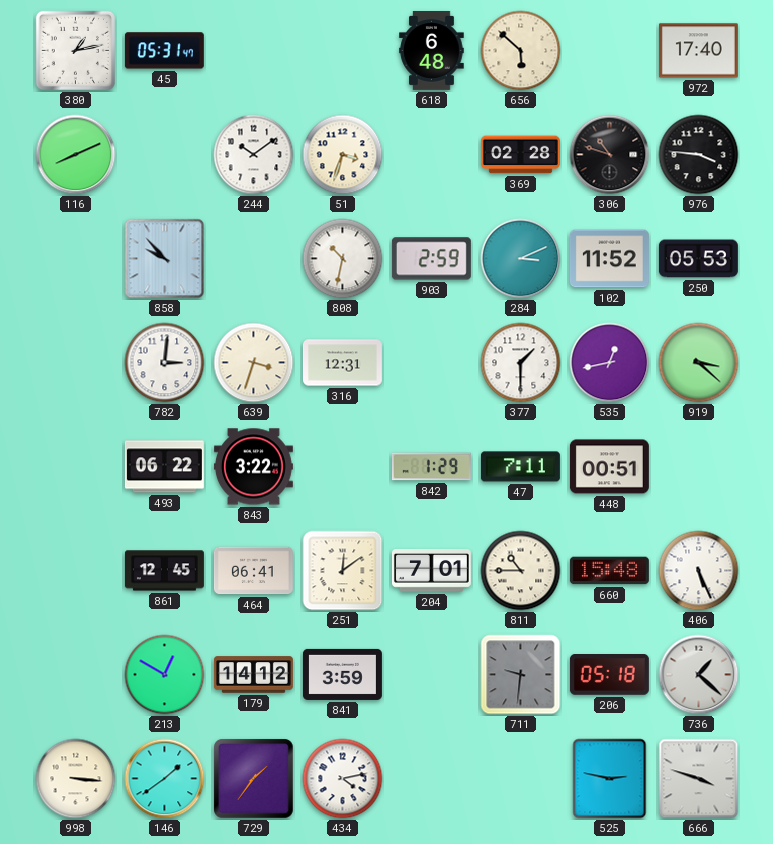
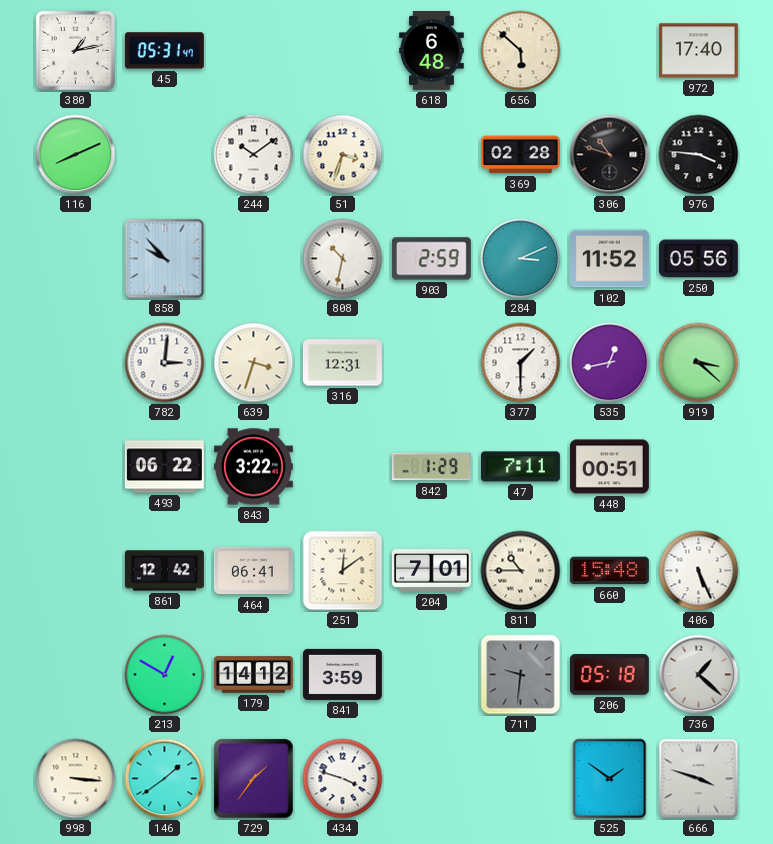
250: 05:53 -> 05:56
861: 12:45 -> 12:42
434: 4:13 -> 3:48
525: 2:47 -> 1:51
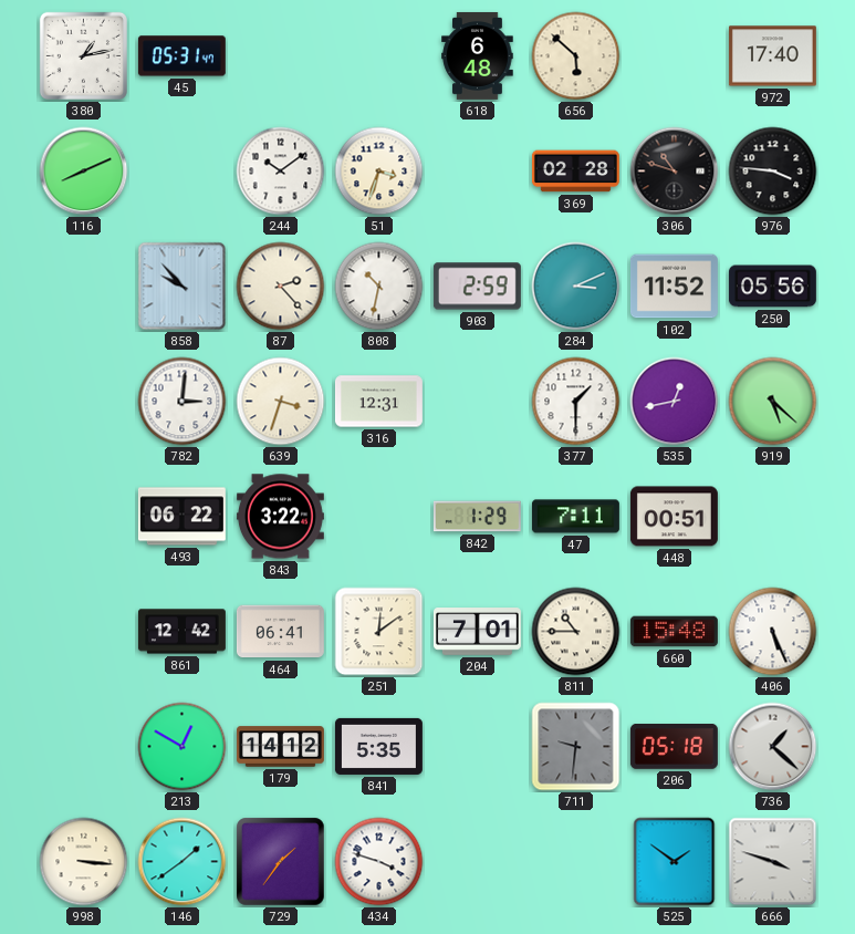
87: none -> 2:23
919: 3:22 -> 5:22
841: 3:59 -> 5:35
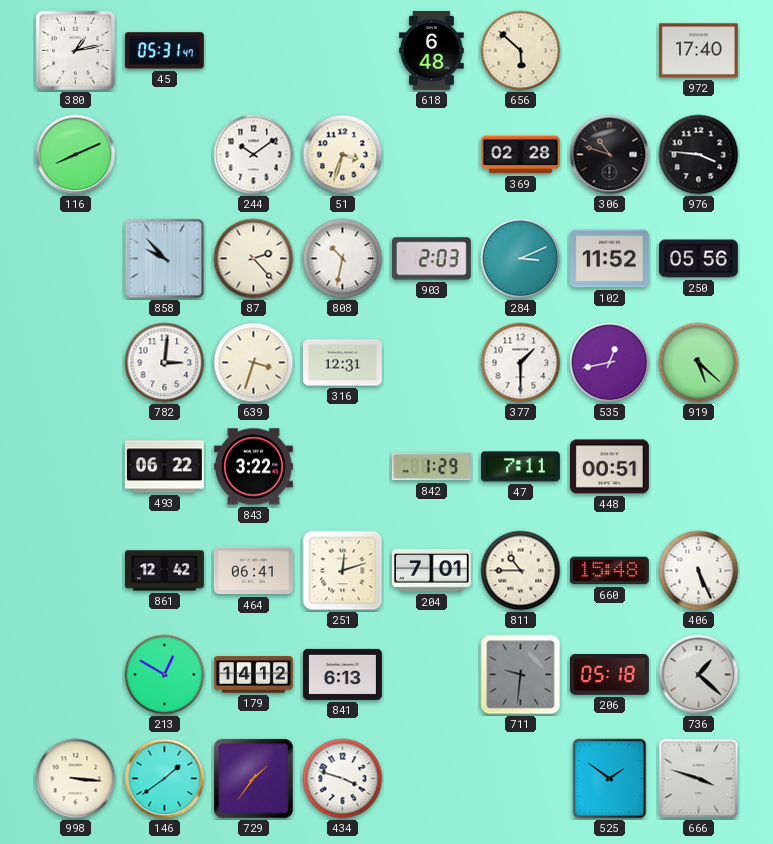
903: 2:59 -> 2:03
251: 12:09 -> 12:12
841: 5:35 -> 6:13
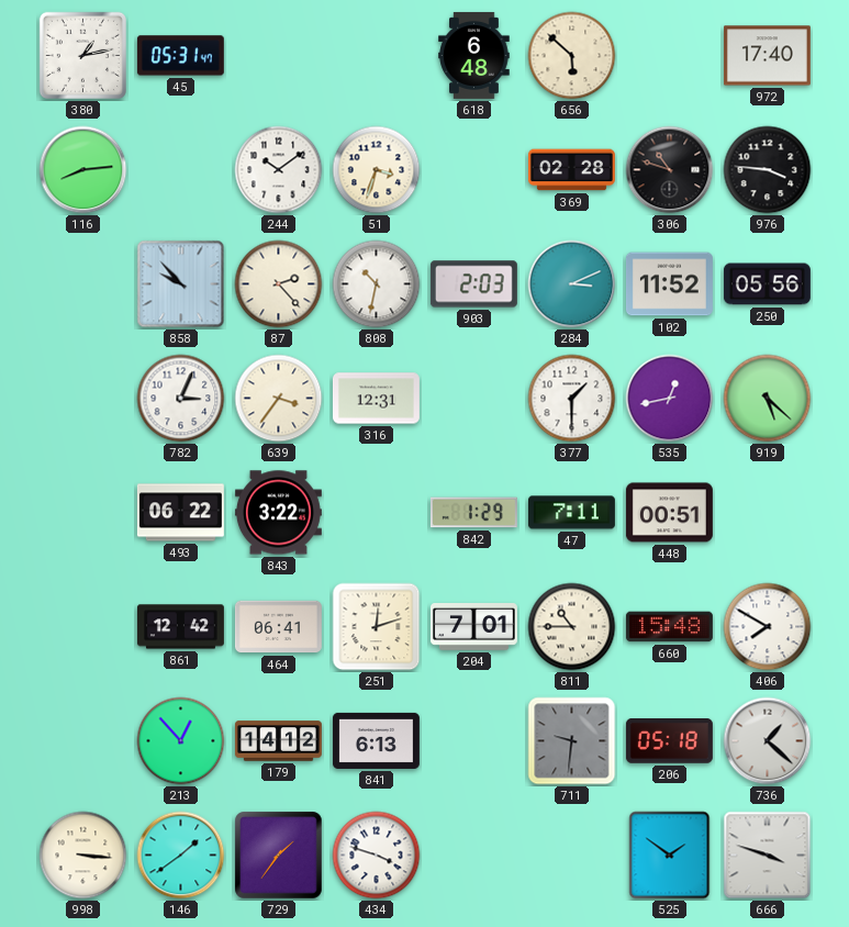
116: 8:11 -> 8:14
782: 3:01 -> 3:04
639: 3:33 -> 3:36
406: 5:26 -> 7:50
213: 12:50 -> 12:53
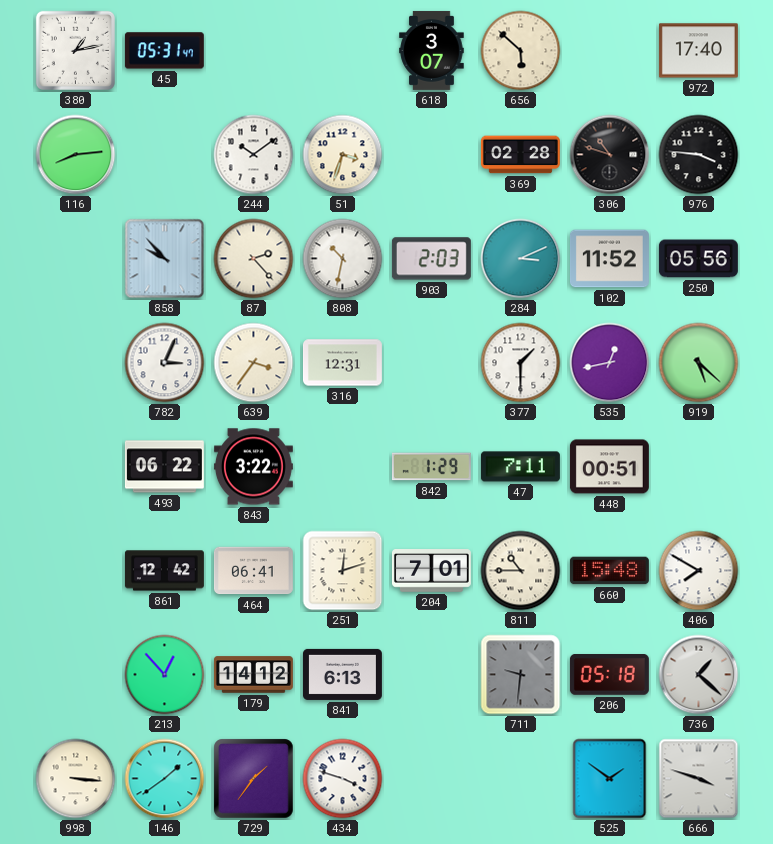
618: 6:48 -> 3:07
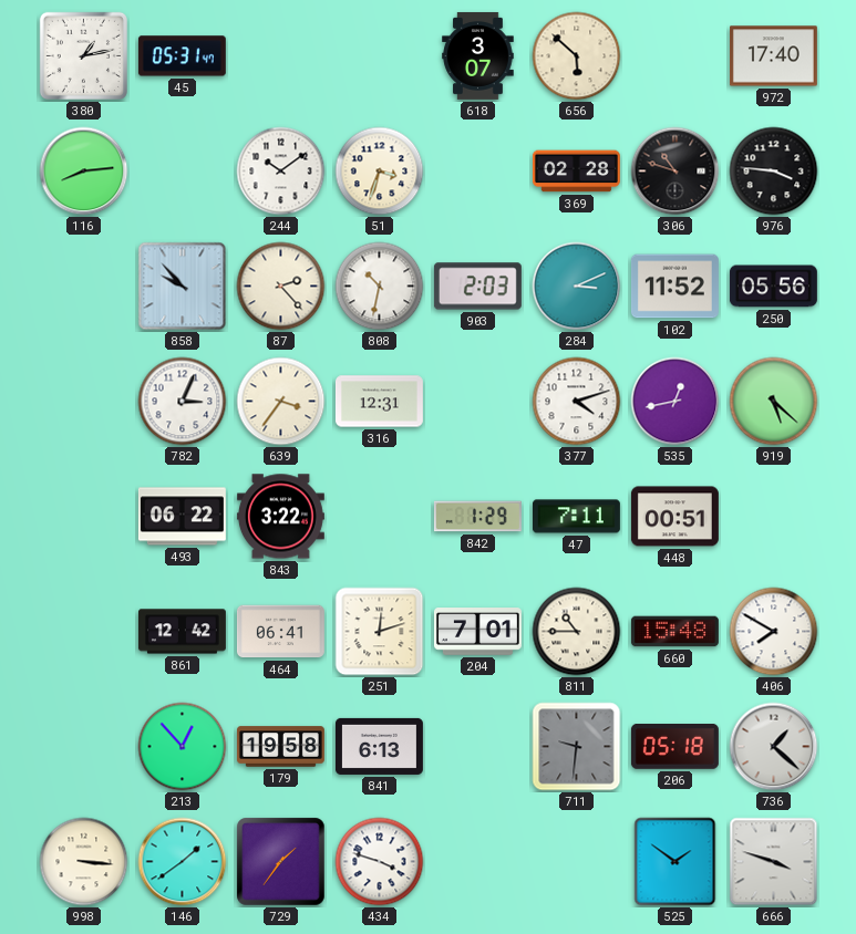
377: 1:30 -> 4:12
179: 14:12 -> 19:58
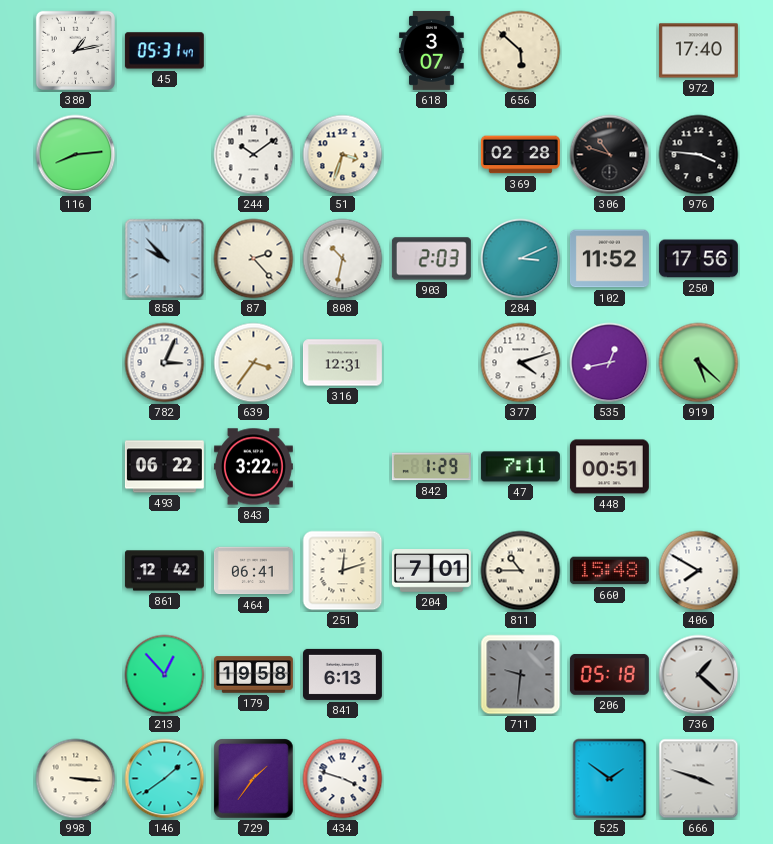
250: 05:56 -> 17:56
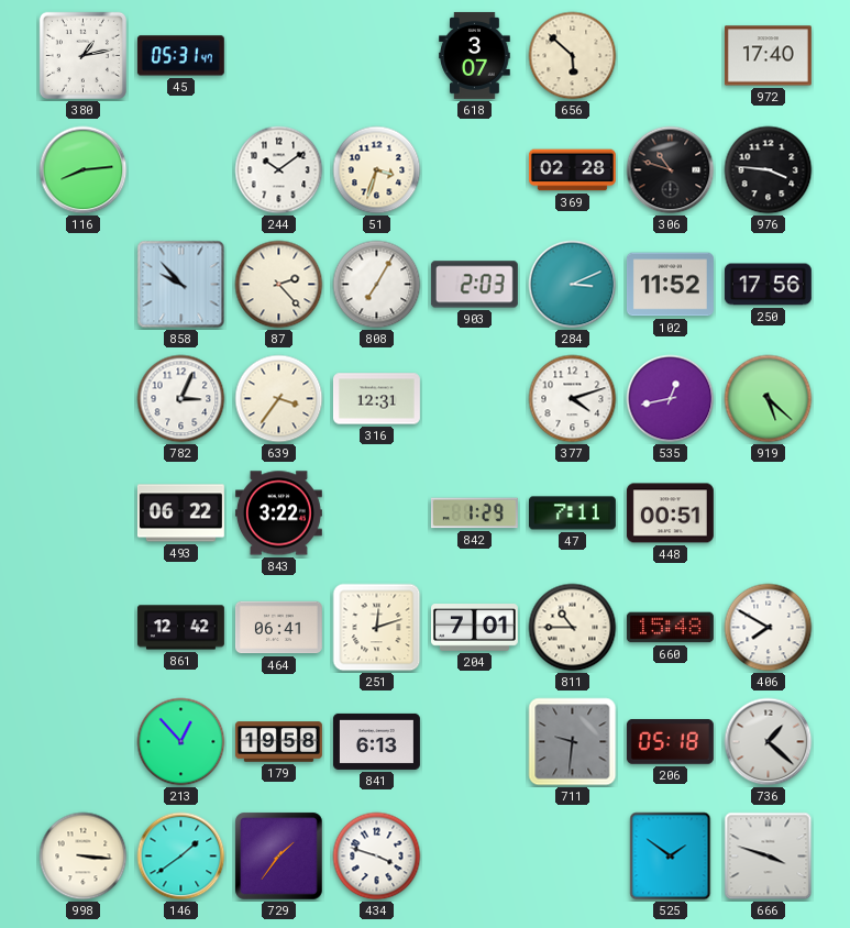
808: 10:32 -> 7:05
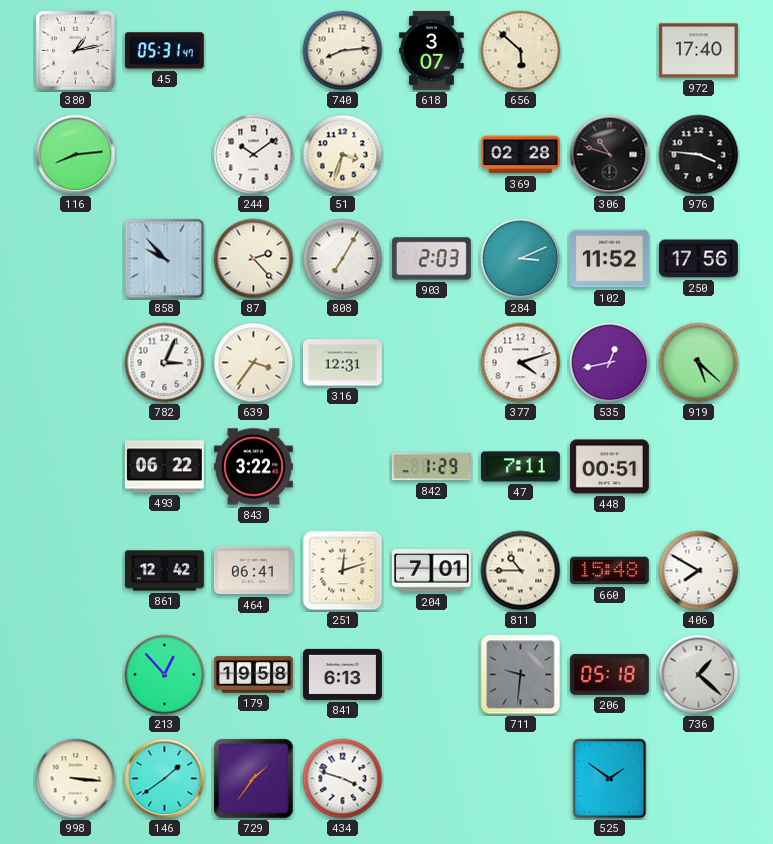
740: none -> 8:14
666: 3:48 -> none
